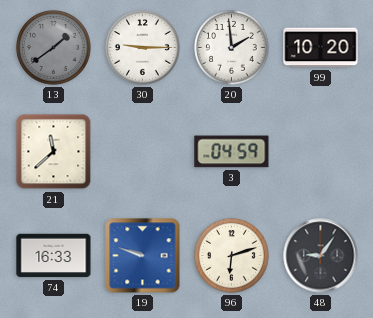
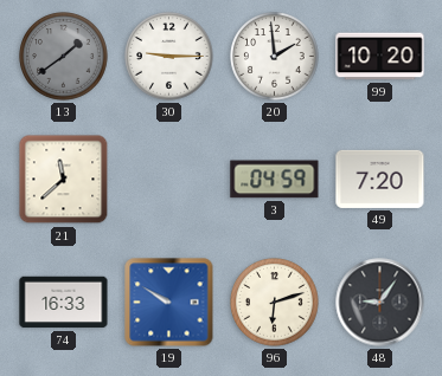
49: none -> 7:20
19: 9:48 -> 9:50
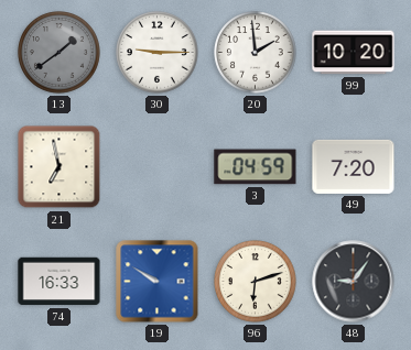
21: 11:38 -> 6:58
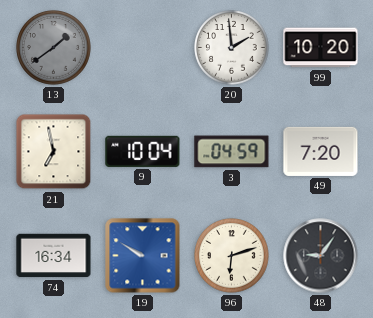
30: 9:15 -> none
9: none -> 10:04
74: 16:33 -> 16:34
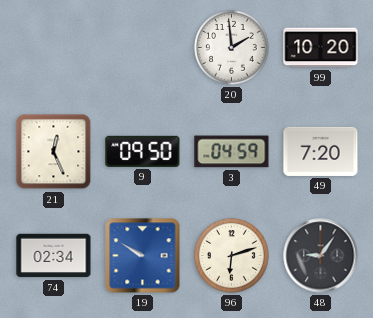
13: 1:39 -> none
21: 6:58 -> 12:26
9: 10:04 -> 09:50
74: 16:34 -> 02:34
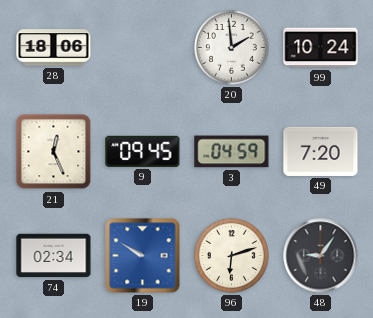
28: none -> 18:06
99: 10:20 -> 10:24
9: 09:50 -> 09:45
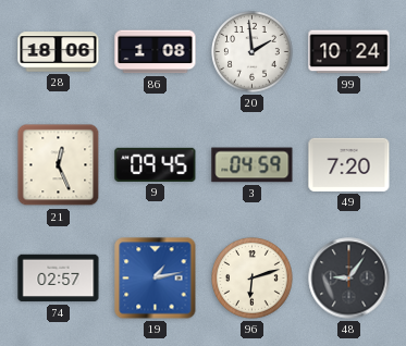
86: none -> 1:08
74: 02:34 -> 02:57
19: 9:50 -> 1:13
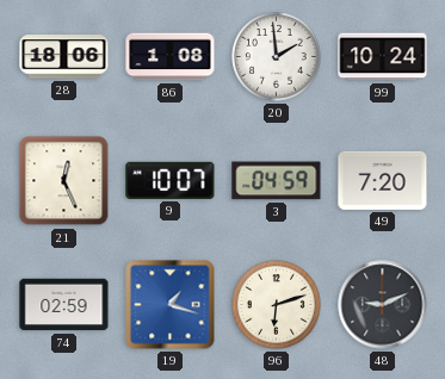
9: 09:45 -> 10:07
74: 02:57 -> 02:59
19: 1:13 -> 1:18
48: 9:06 -> 9:11
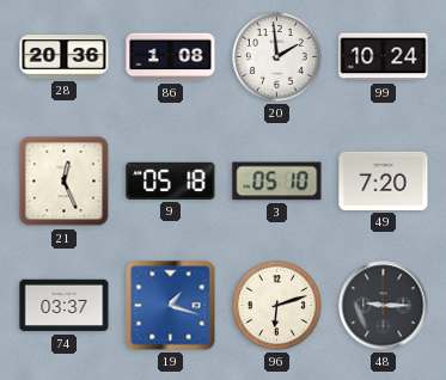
28: 18:06 -> 20:36
9: 10:07 -> 05:18
3: 04:59 -> 05:10
74: 02:59 -> 03:37
48: 9:11 -> 9:15
